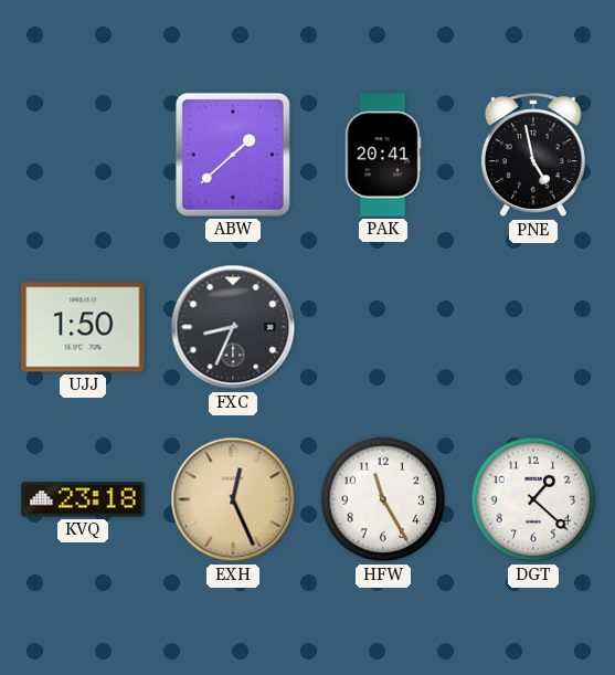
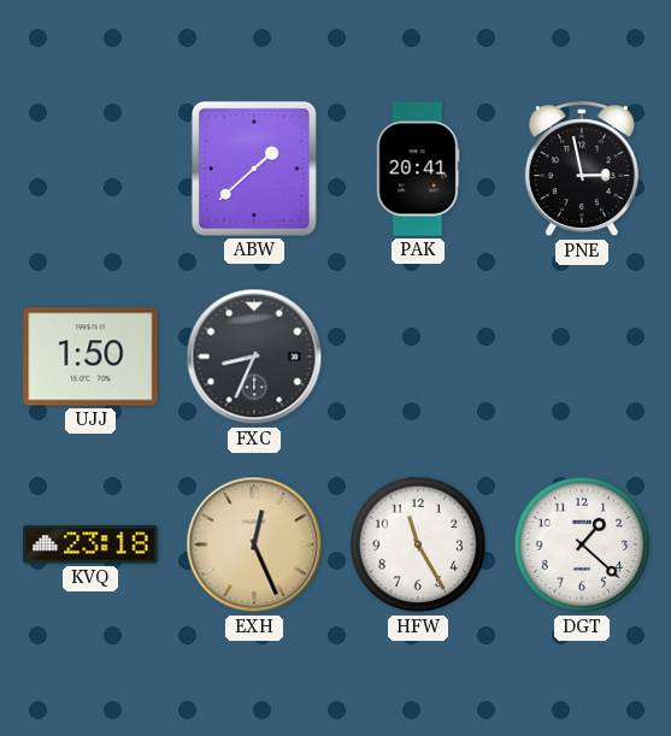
PNE: 4:58 -> 2:58
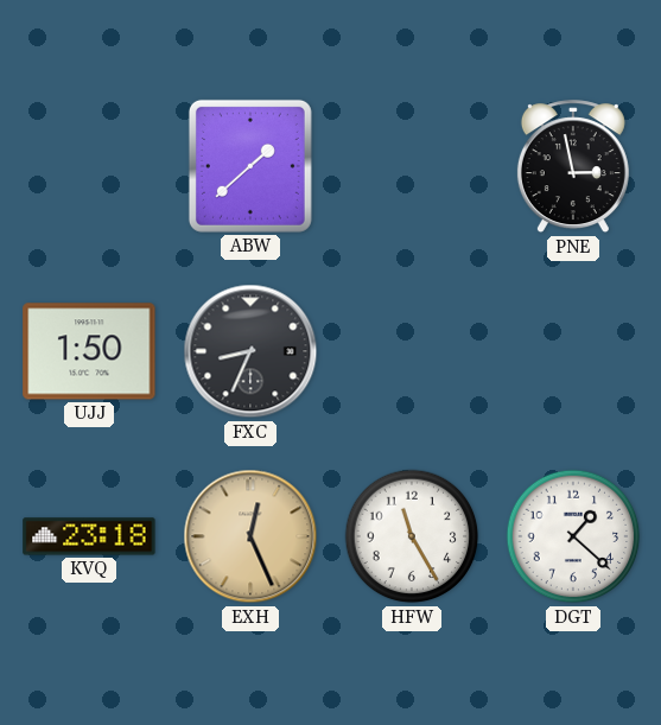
PAK: 20:41 -> none
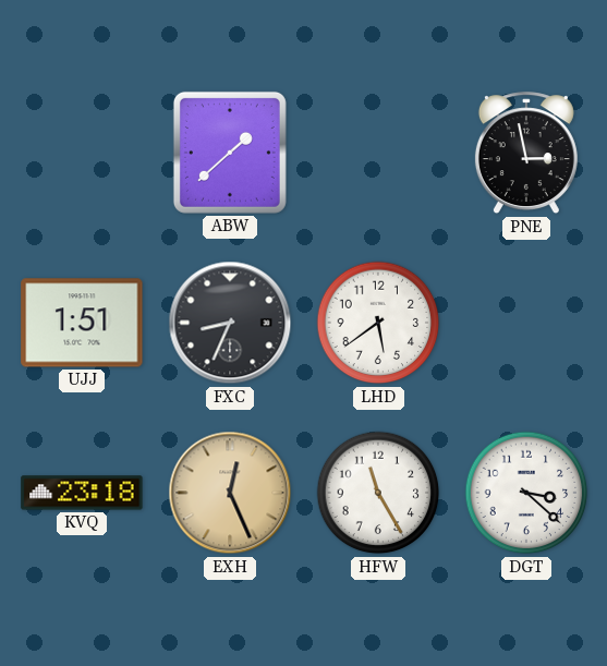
UJJ: 1:50 -> 1:51
LHD: none -> 5:39
DGT: 1:22 -> 3:22
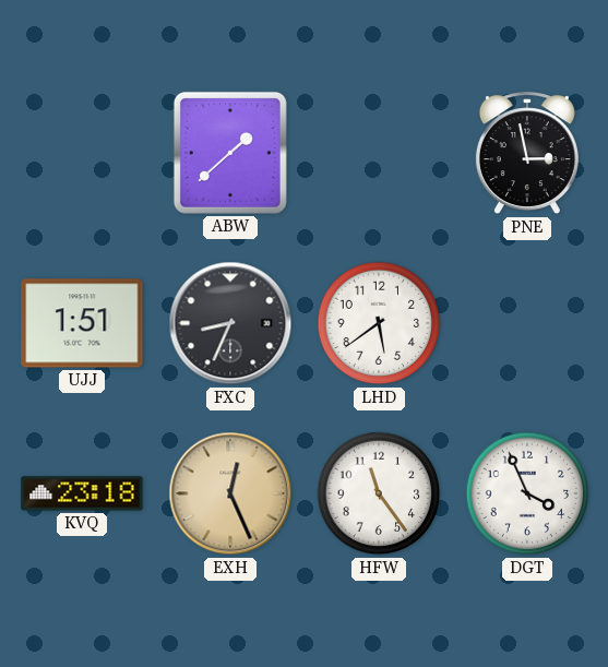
HFW: 11:25 -> 11:24
DGT: 3:22 -> 3:56
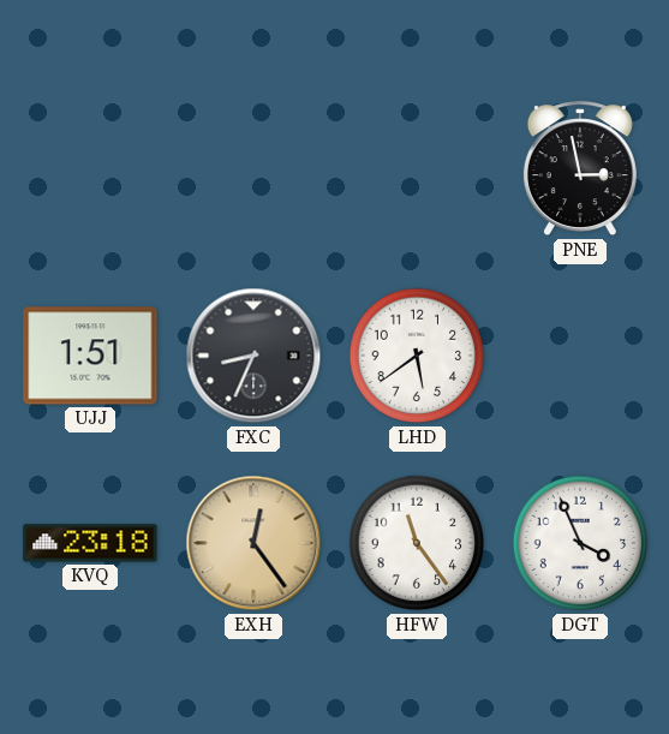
ABW: 1:38 -> none
EXH: 12:26 -> 12:24
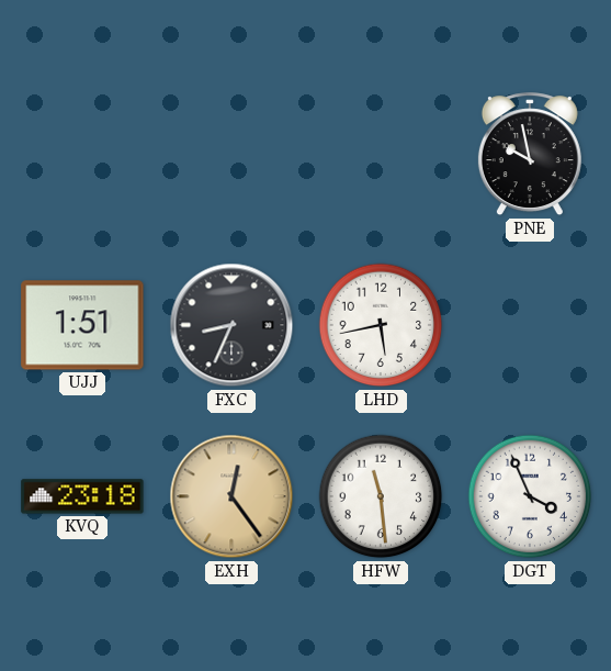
PNE: 2:58 -> 9:58
LHD: 5:39 -> 5:43
HFW: 11:24 -> 11:29
